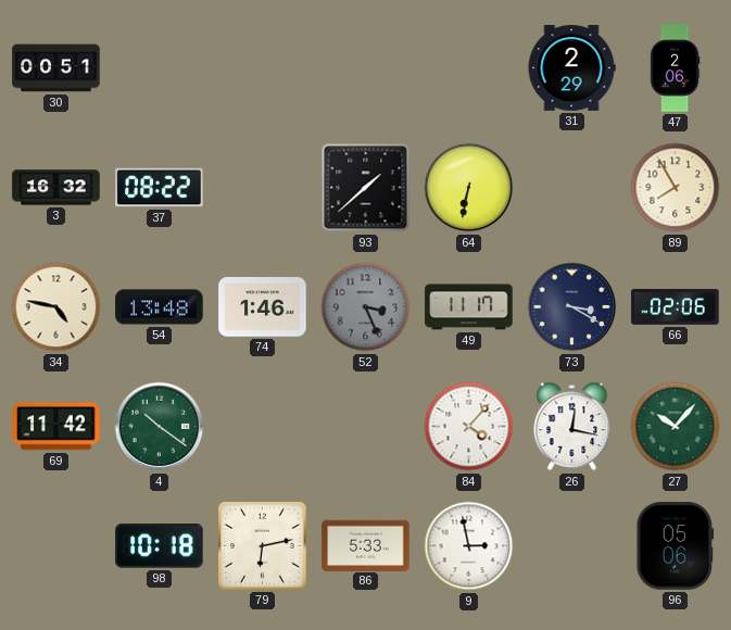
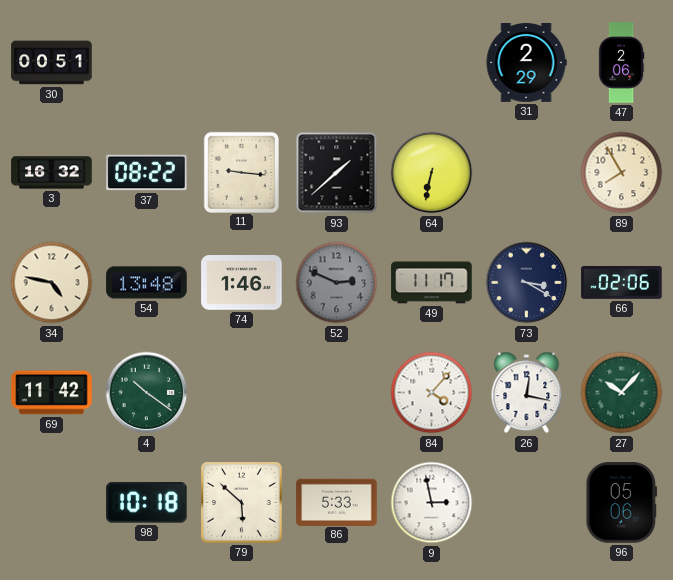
11: none -> 9:16
52: 3:26 -> 2:49
79: 6:13 -> 5:52
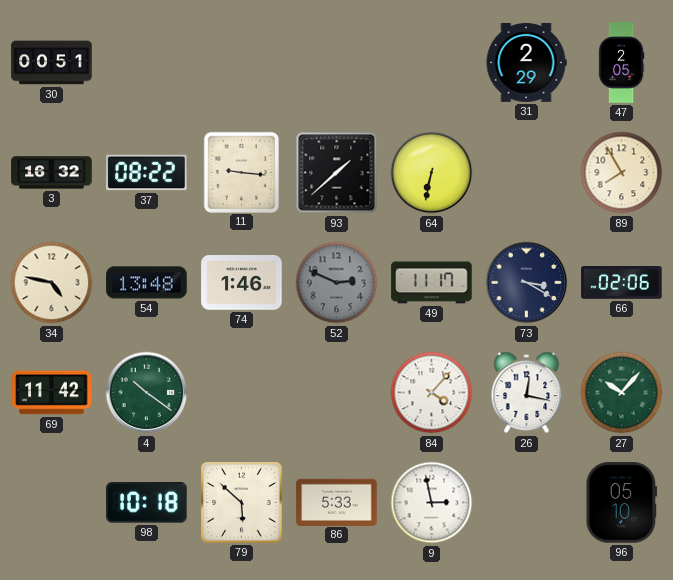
47: 2:06 -> 2:05
96: 05:06 -> 05:10
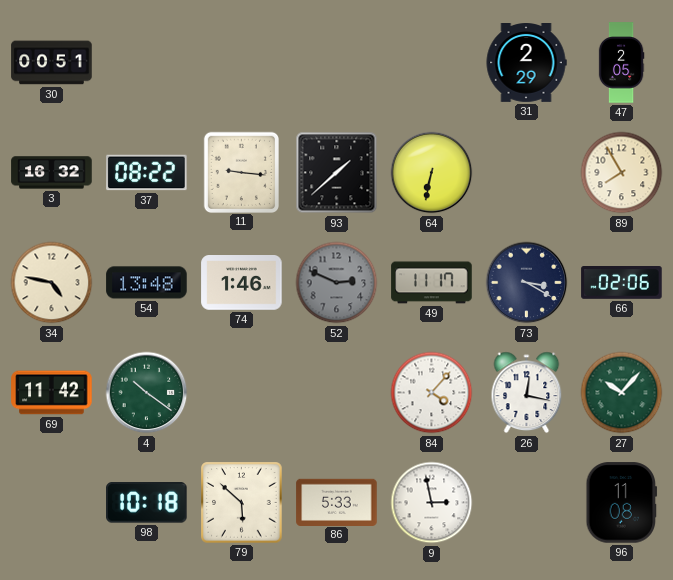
96: 05:10 -> 11:08
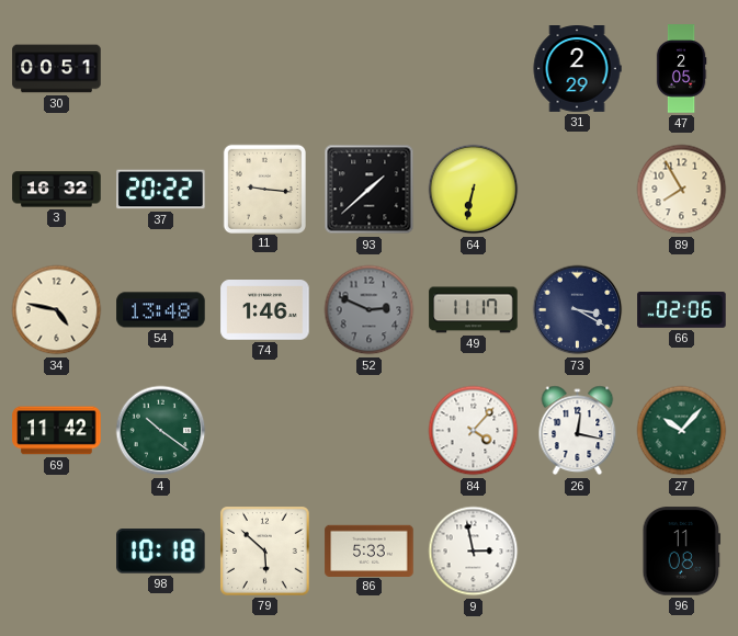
37: 08:22 -> 20:22
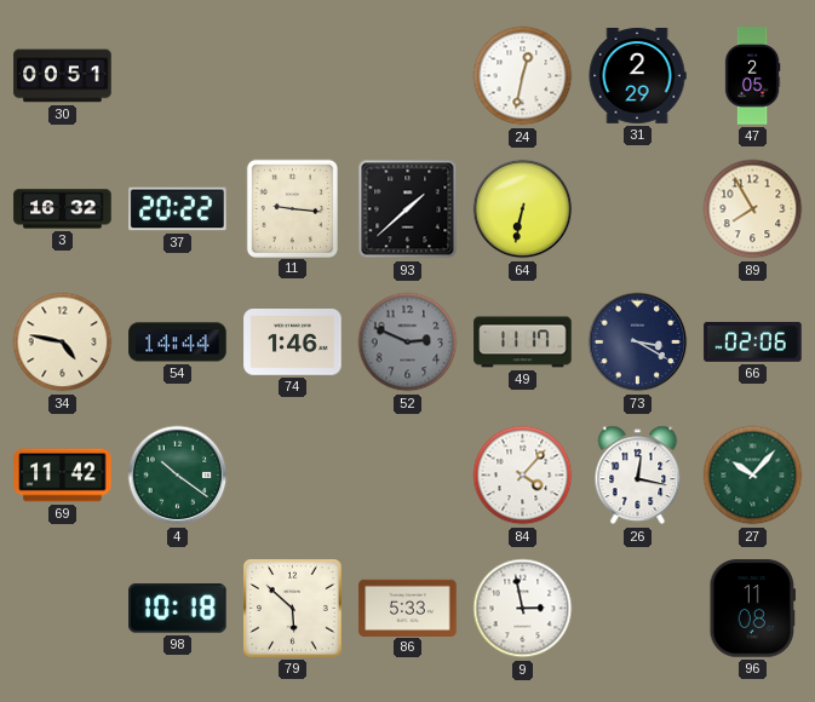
24: none -> 12:32
54: 13:48 -> 14:44
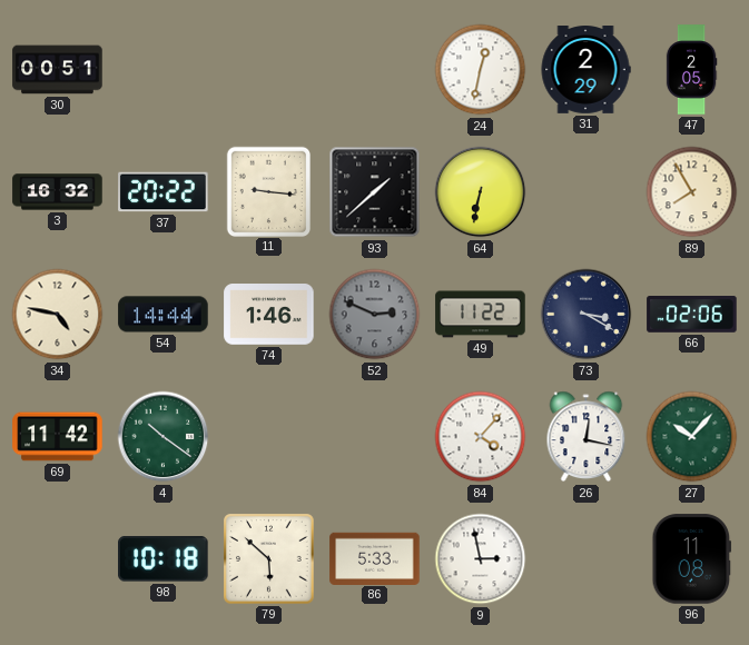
49: 11:17 -> 11:22
